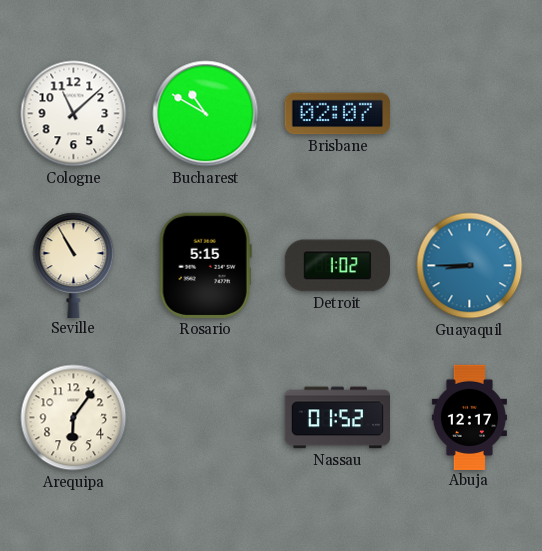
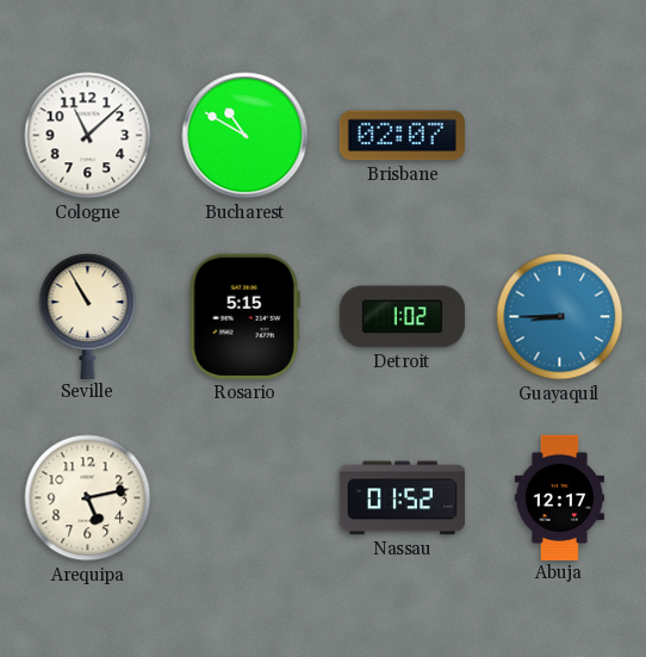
Arequipa: 6:06 -> 5:13
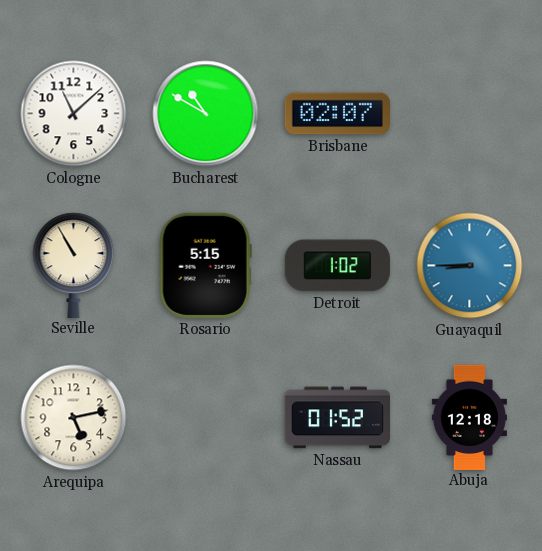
Abuja: 12:17 -> 12:18
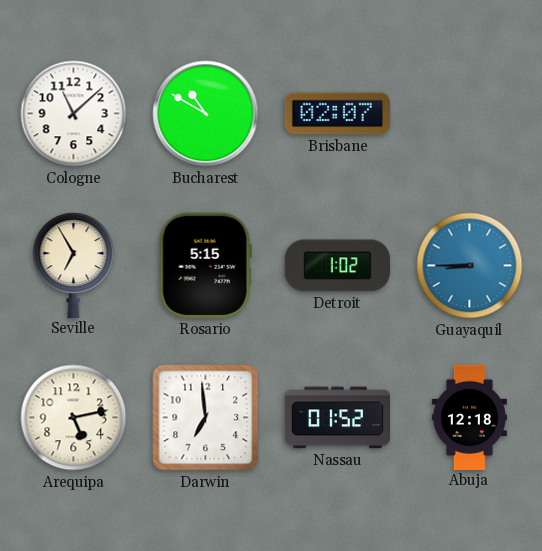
Seville: 10:55 -> 6:55
Darwin: none -> 6:59
